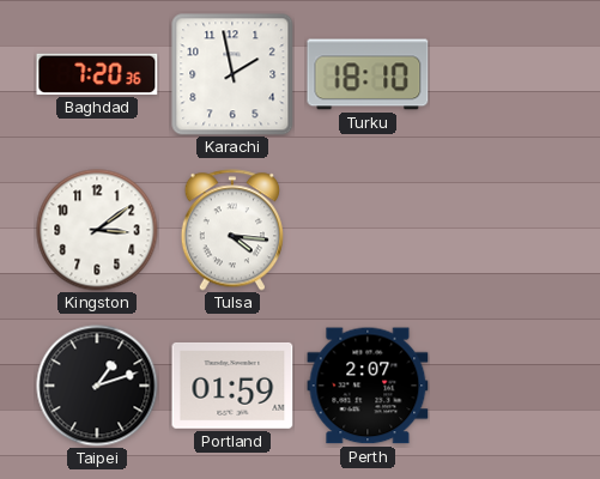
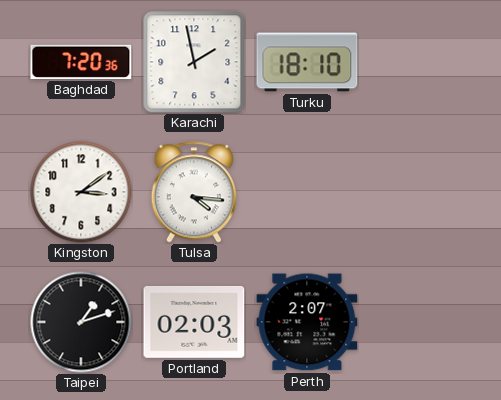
Portland: 01:59 -> 02:03
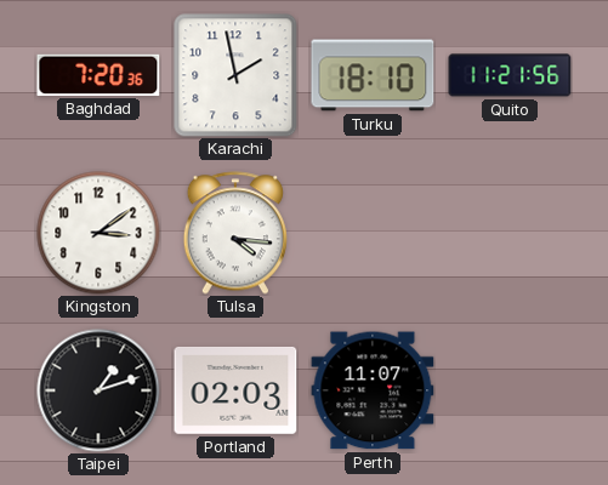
Quito: none -> 11:21
Perth: 2:07 -> 11:07
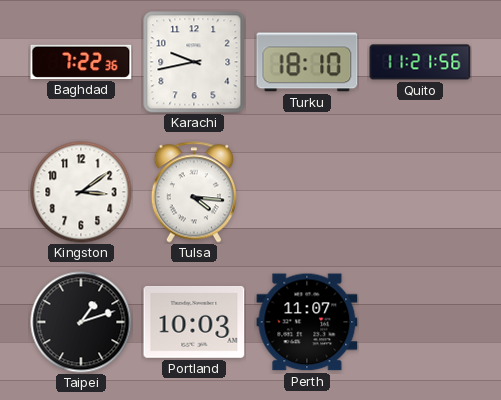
Baghdad: 7:20 -> 7:22
Karachi: 1:58 -> 9:43
Portland: 02:03 -> 10:03
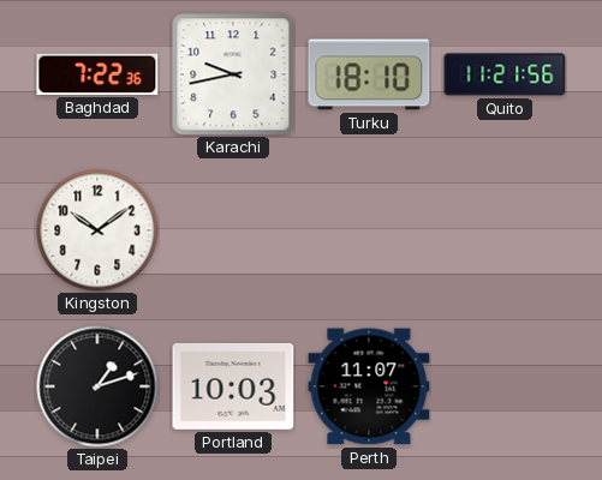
Kingston: 3:09 -> 10:09
Tulsa: 4:16 -> none
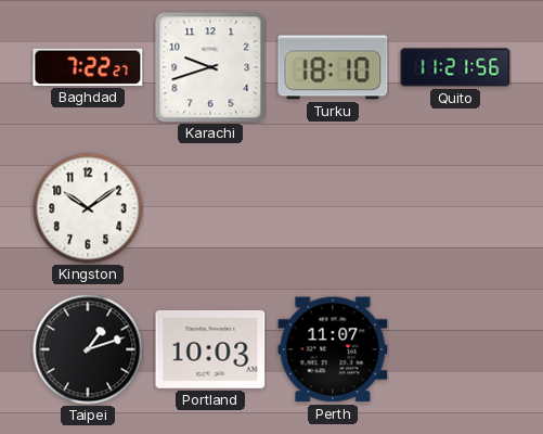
Baghdad: 7:22:36 -> 7:22:27
Karachi: 9:43 -> 9:42
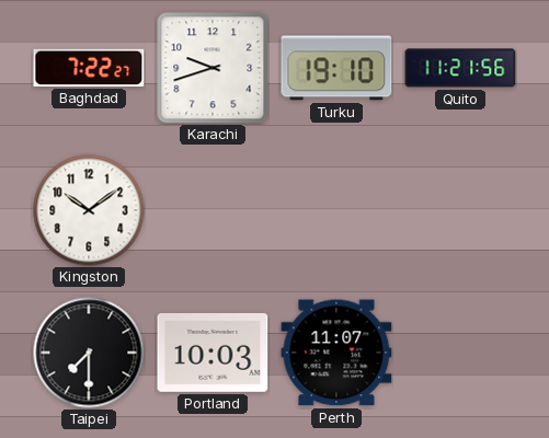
Turku: 18:10 -> 19:10
Taipei: 1:12 -> 7:30
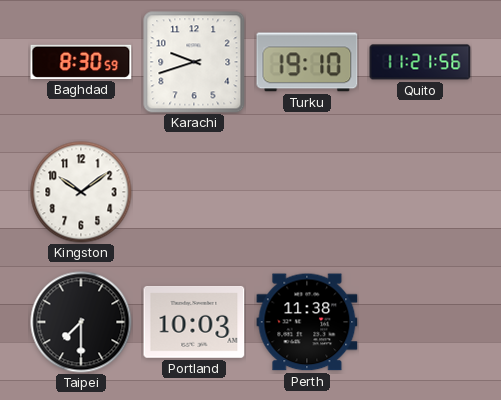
Baghdad: 7:22 -> 8:30
Perth: 11:07 -> 11:38
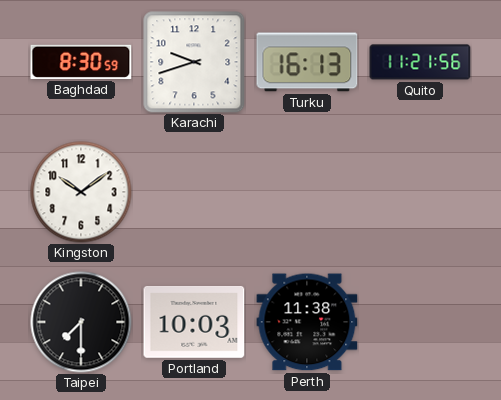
Turku: 19:10 -> 16:13
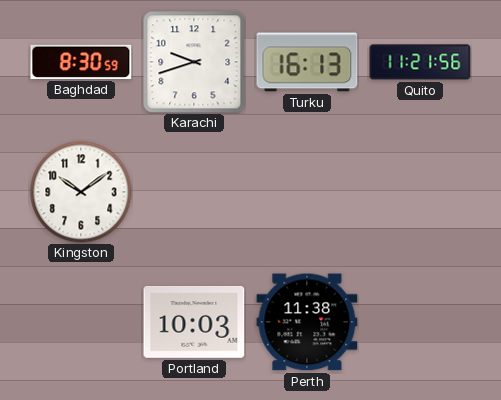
Taipei: 7:30 -> none
